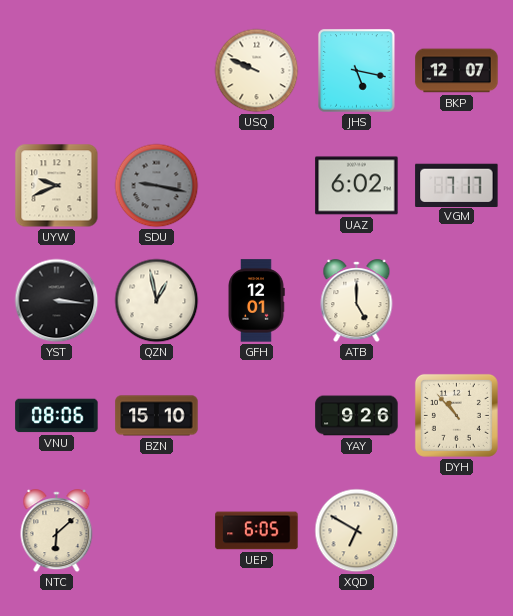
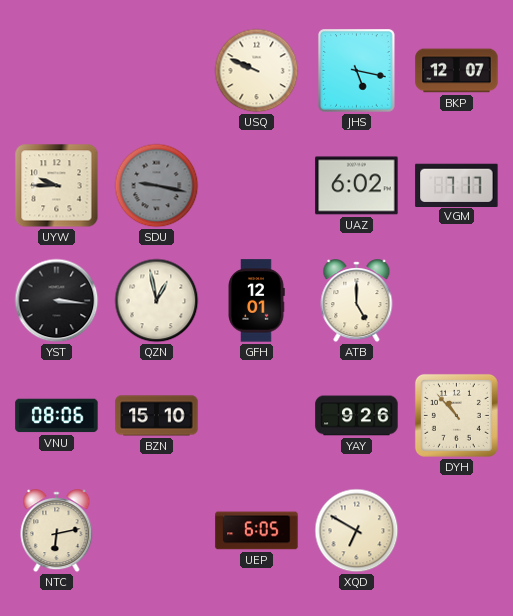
UYW: 9:41 -> 9:45
NTC: 6:08 -> 6:13
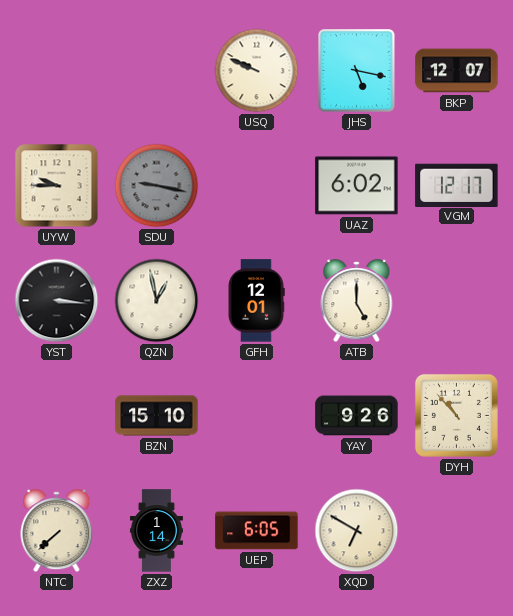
VGM: 7:17 -> 12:17
VNU: 08:06 -> none
NTC: 6:13 -> 7:38
ZXZ: none -> 1:14
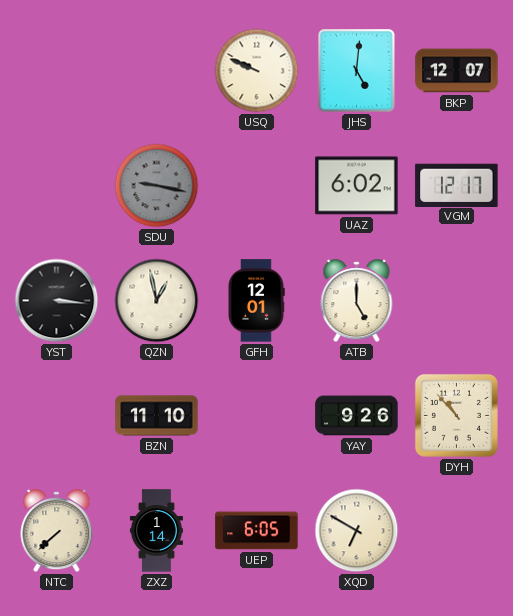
JHS: 5:17 -> 5:01
UYW: 9:45 -> none
BZN: 15:10 -> 11:10
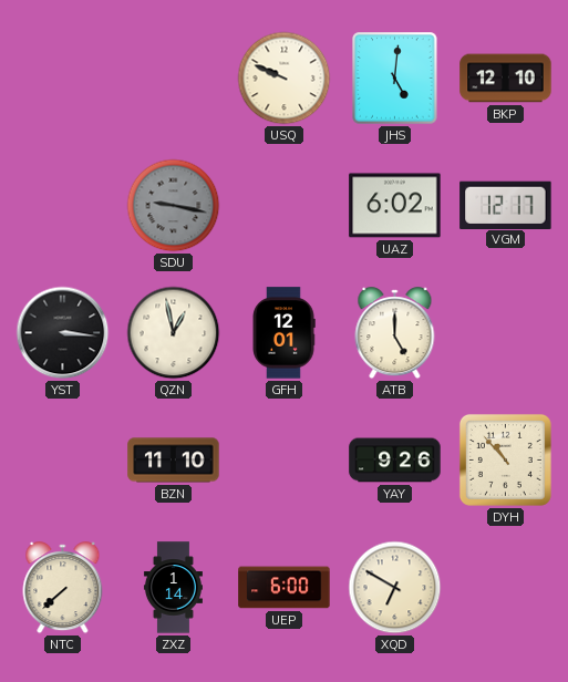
BKP: 12:07 -> 12:10
UEP: 6:05 -> 6:00
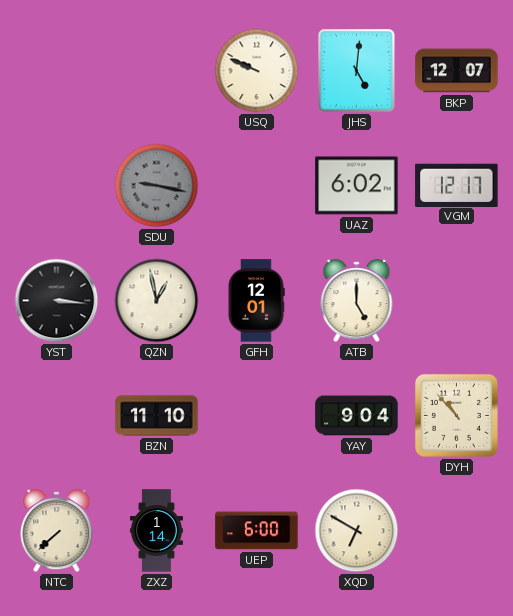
BKP: 12:10 -> 12:07
YAY: 9:26 -> 9:04
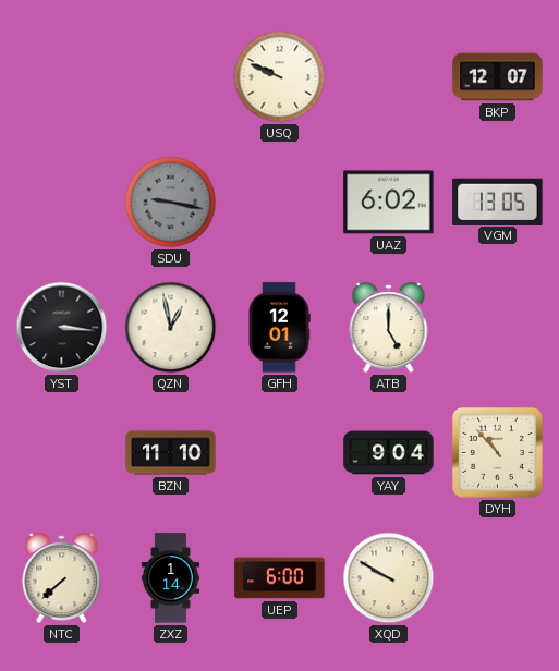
JHS: 5:01 -> none
VGM: 12:17 -> 13:05
XQD: 6:50 -> 9:50
